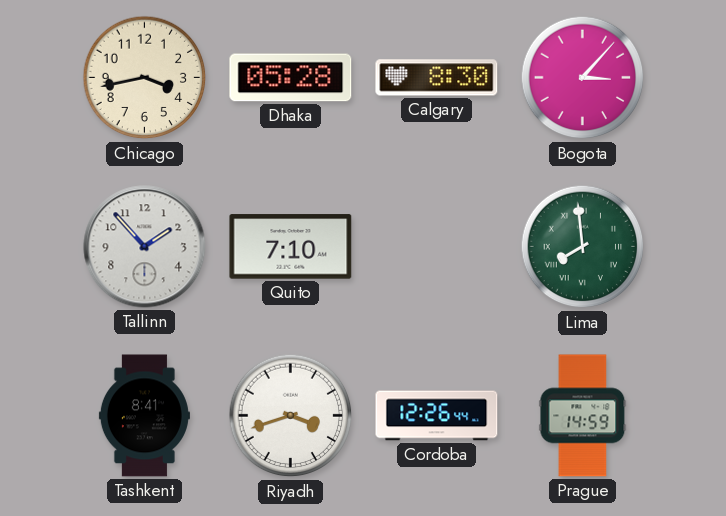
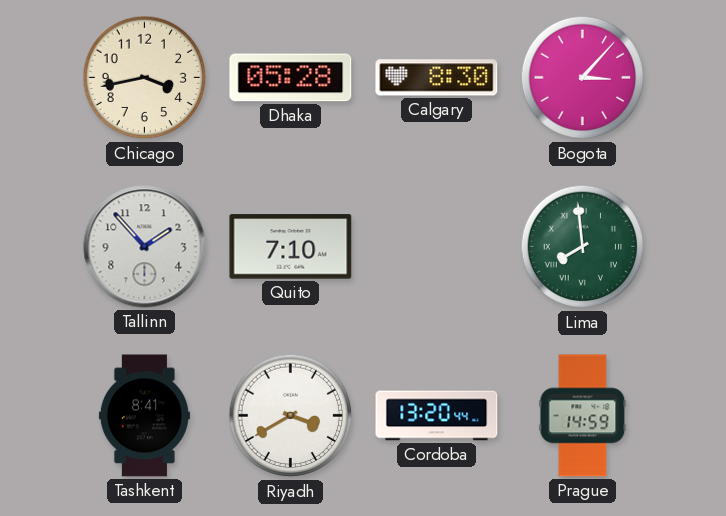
Riyadh: 3:42 -> 3:40
Cordoba: 12:26 -> 13:20
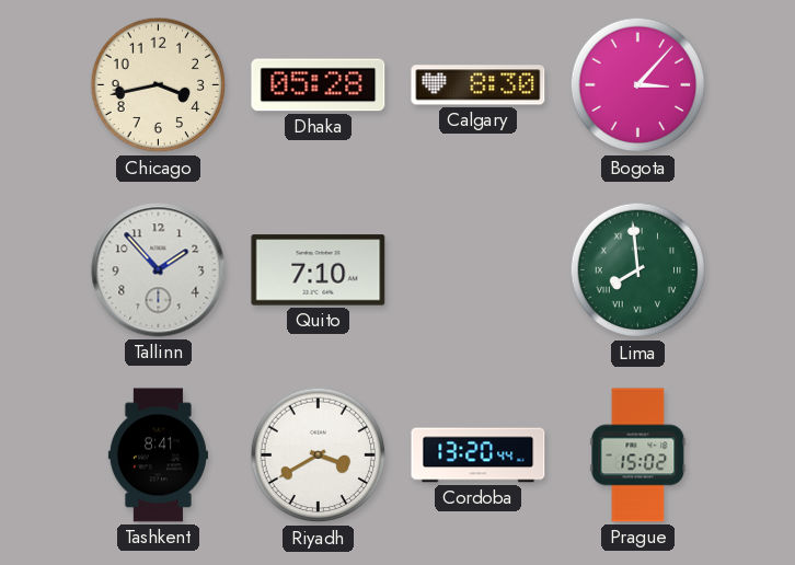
Prague: 14:59 -> 15:02
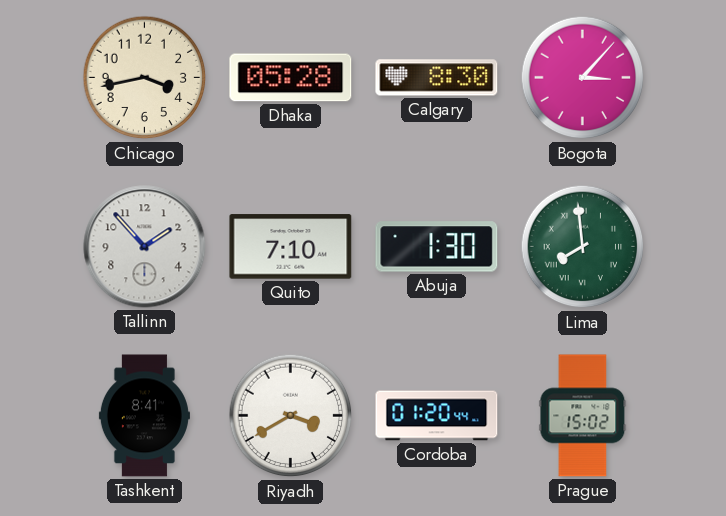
Abuja: none -> 1:30
Cordoba: 13:20 -> 01:20
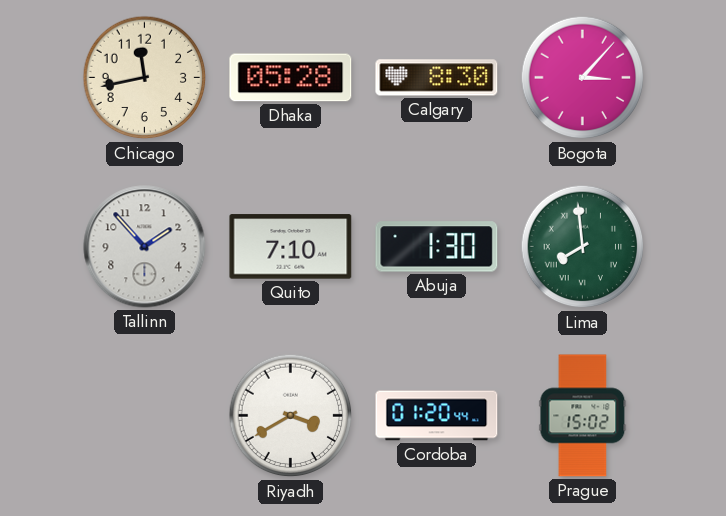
Chicago: 3:43 -> 11:43
Tashkent: 8:41 -> none
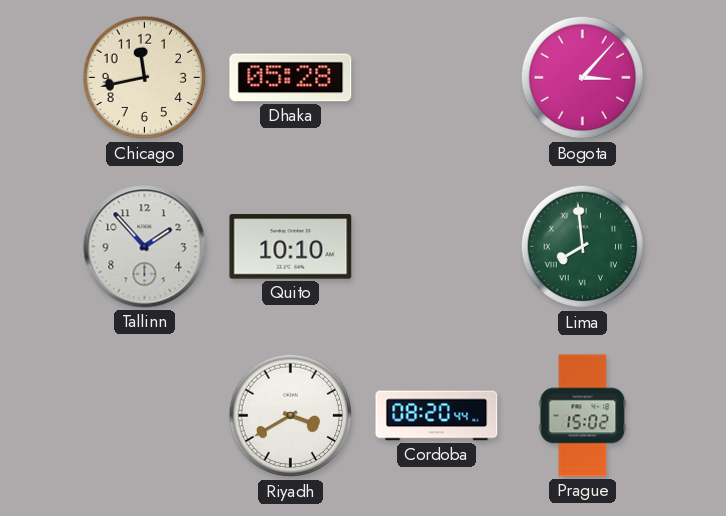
Calgary: 8:30 -> none
Quito: 7:10 -> 10:10
Abuja: 1:30 -> none
Cordoba: 01:20 -> 08:20
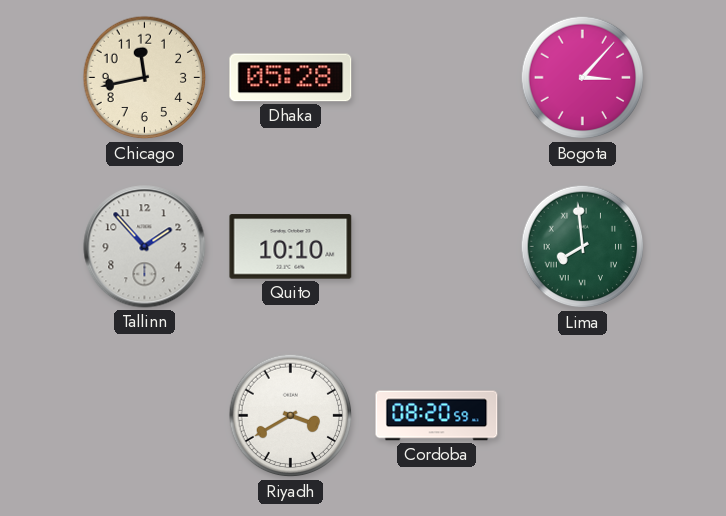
Cordoba: 08:20:44 -> 08:20:59
Prague: 15:02 -> none
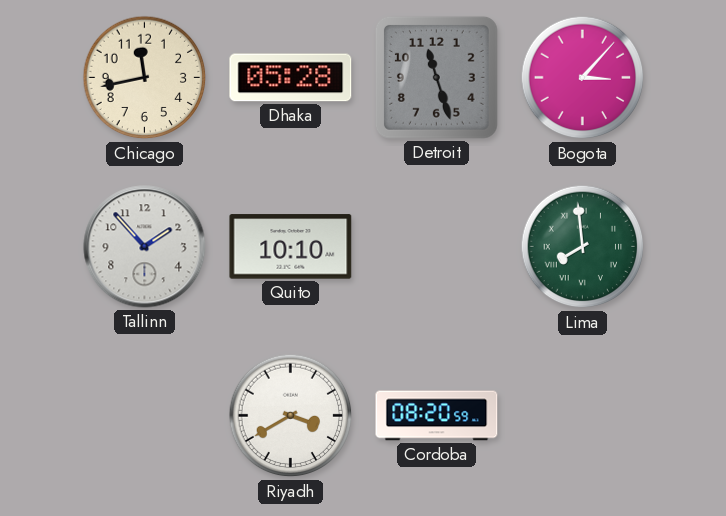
Detroit: none -> 11:27
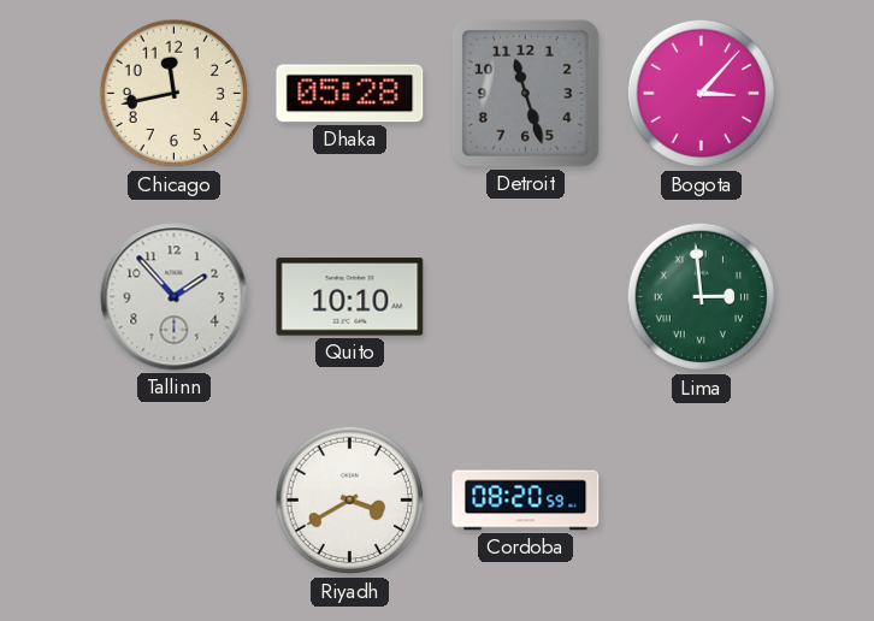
Lima: 7:59 -> 2:59
